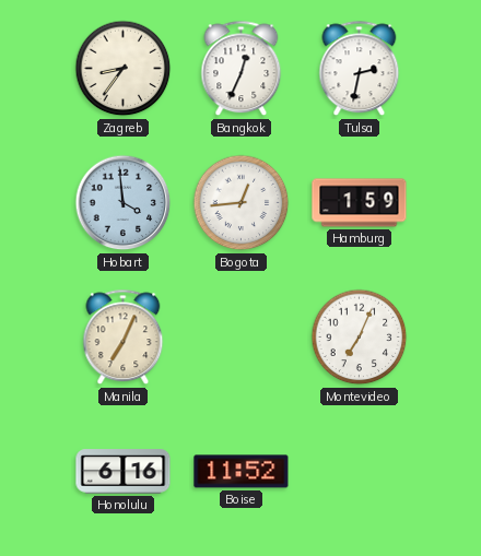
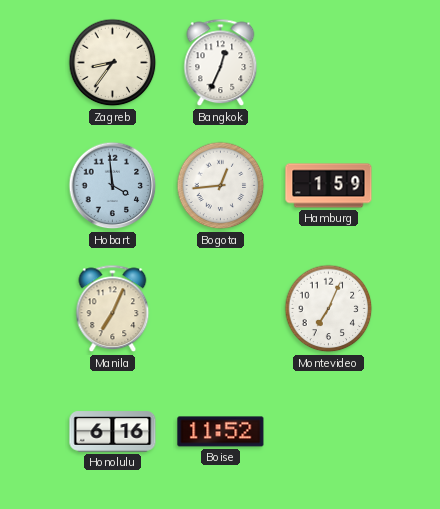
Tulsa: 2:32 -> none
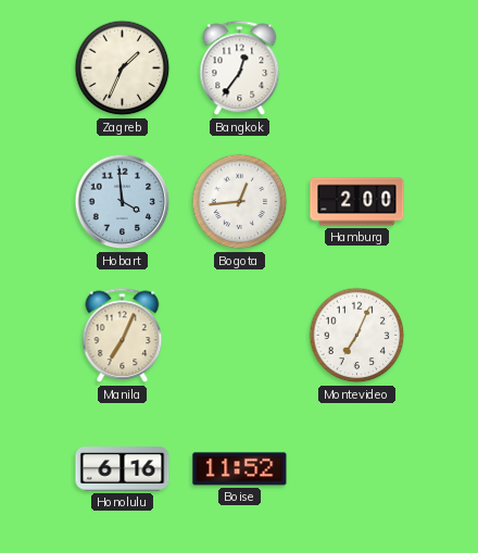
Zagreb: 8:36 -> 1:34
Bangkok: 12:34 -> 12:36
Hamburg: 1:59 -> 2:00
